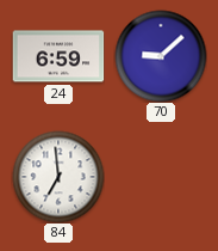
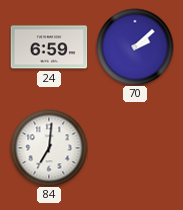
70: 9:08 -> 2:08
84: 6:59 -> 7:01
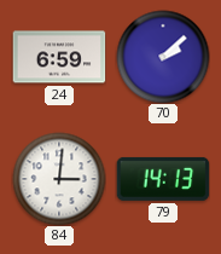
84: 7:01 -> 3:01
79: none -> 14:13
